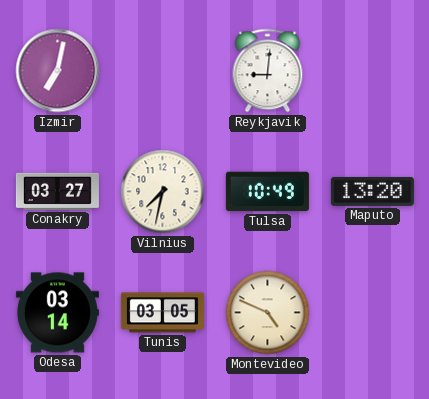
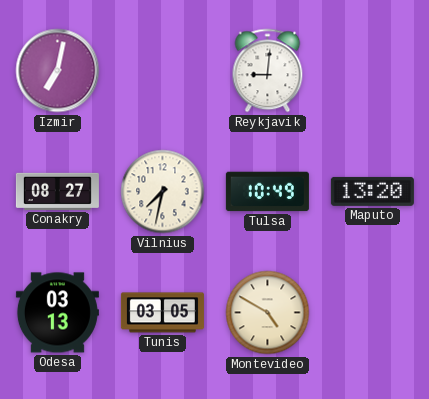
Conakry: 03:27 -> 08:27
Odesa: 03:14 -> 03:13
Montevideo: 4:49 -> 4:50
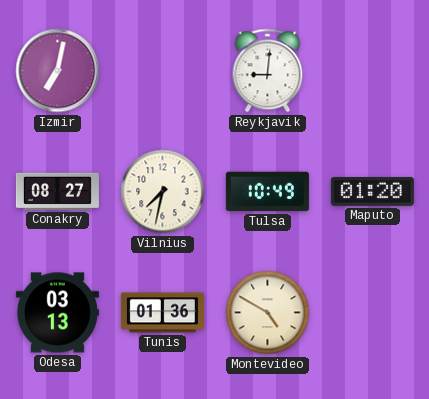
Maputo: 13:20 -> 01:20
Tunis: 03:05 -> 01:36
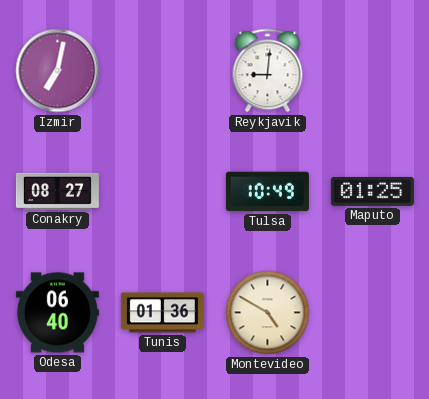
Vilnius: 7:32 -> none
Maputo: 01:20 -> 01:25
Odesa: 03:13 -> 06:40
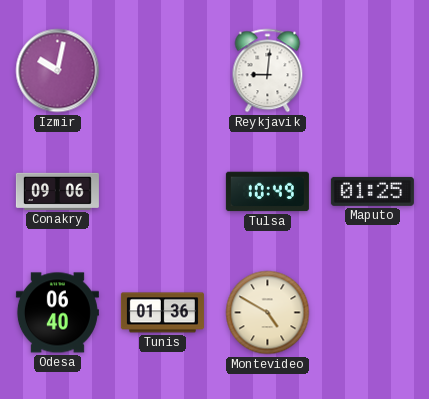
Izmir: 7:02 -> 10:02
Conakry: 08:27 -> 09:06
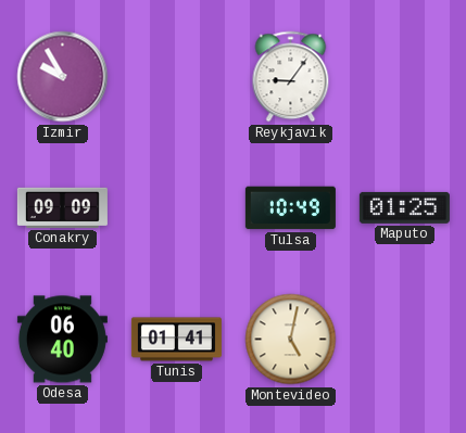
Izmir: 10:02 -> 9:55
Reykjavik: 9:01 -> 9:06
Conakry: 09:06 -> 09:09
Tunis: 01:36 -> 01:41
Montevideo: 4:50 -> 5:02
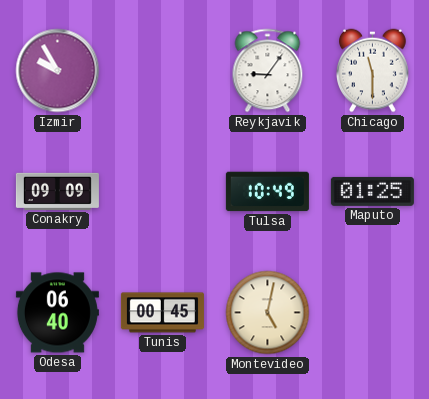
Chicago: none -> 11:30
Tunis: 01:41 -> 00:45
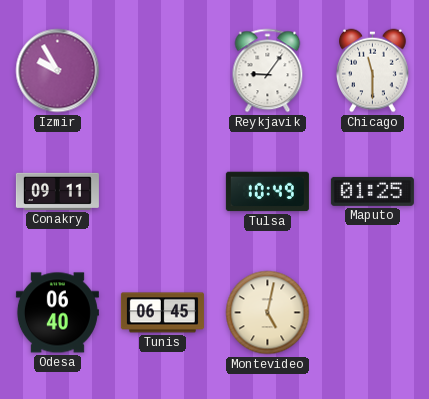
Conakry: 09:09 -> 09:11
Tunis: 00:45 -> 06:45
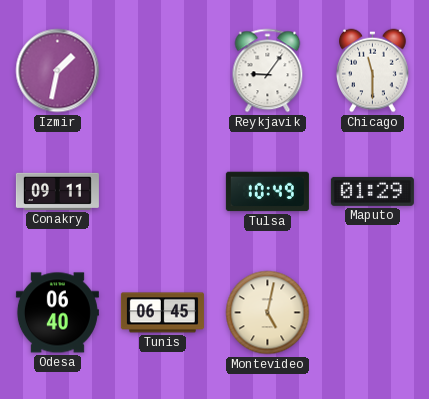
Izmir: 9:55 -> 1:32
Maputo: 01:25 -> 01:29
